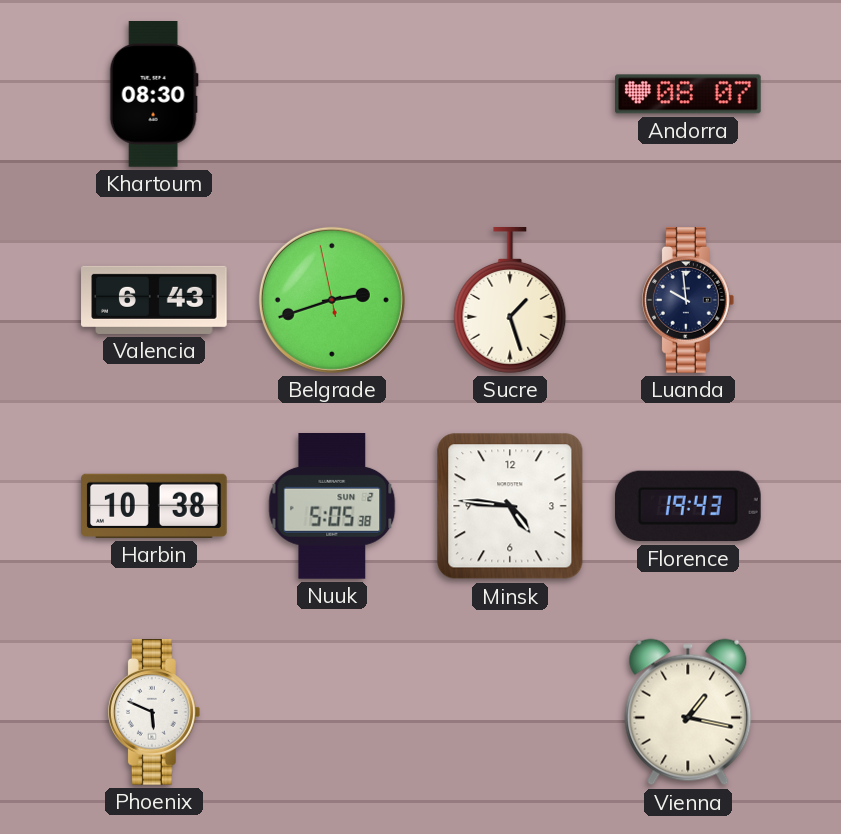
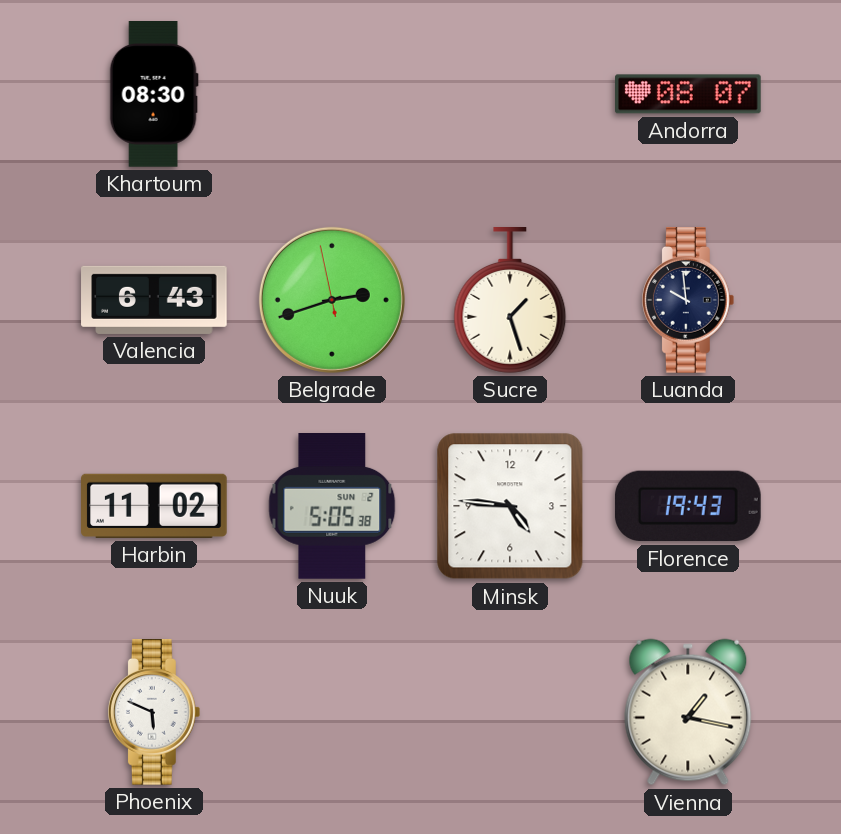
Harbin: 10:38 -> 11:02
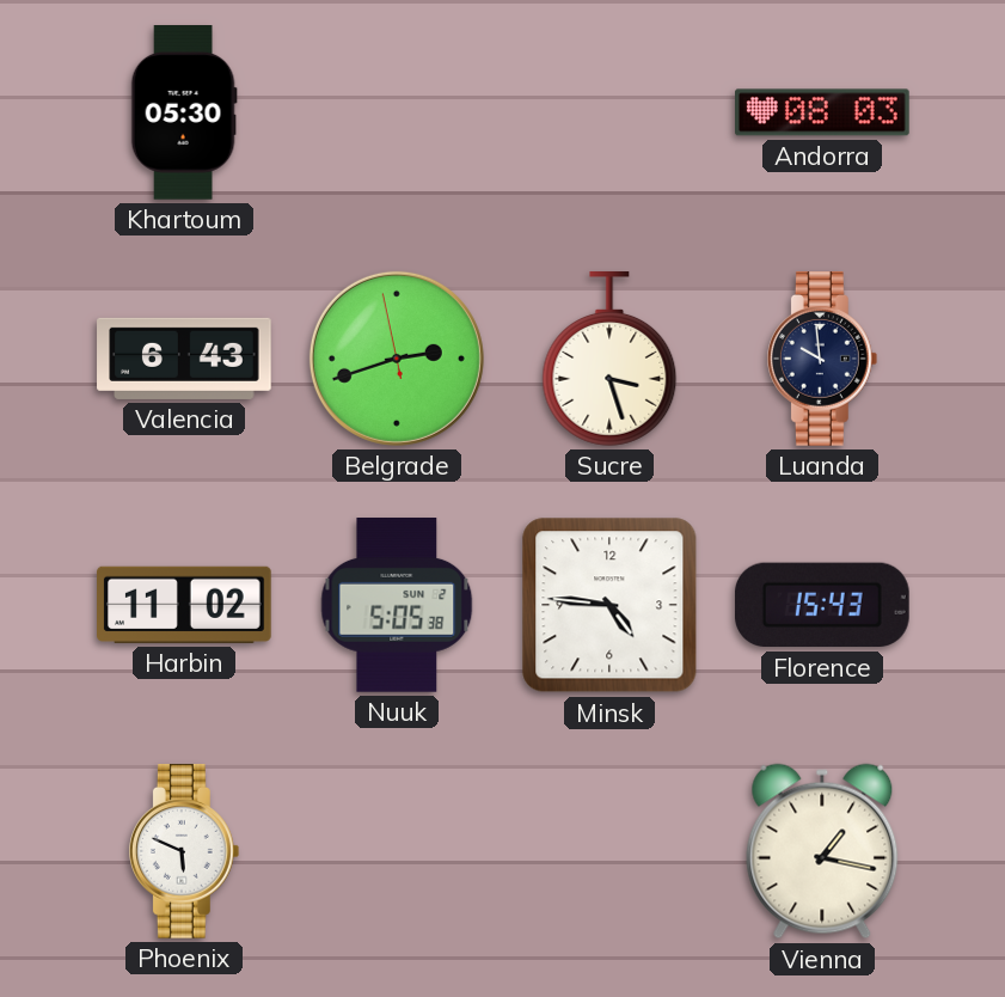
Khartoum: 08:30 -> 05:30
Andorra: 08:07 -> 08:03
Sucre: 1:27 -> 3:27
Florence: 19:43 -> 15:43
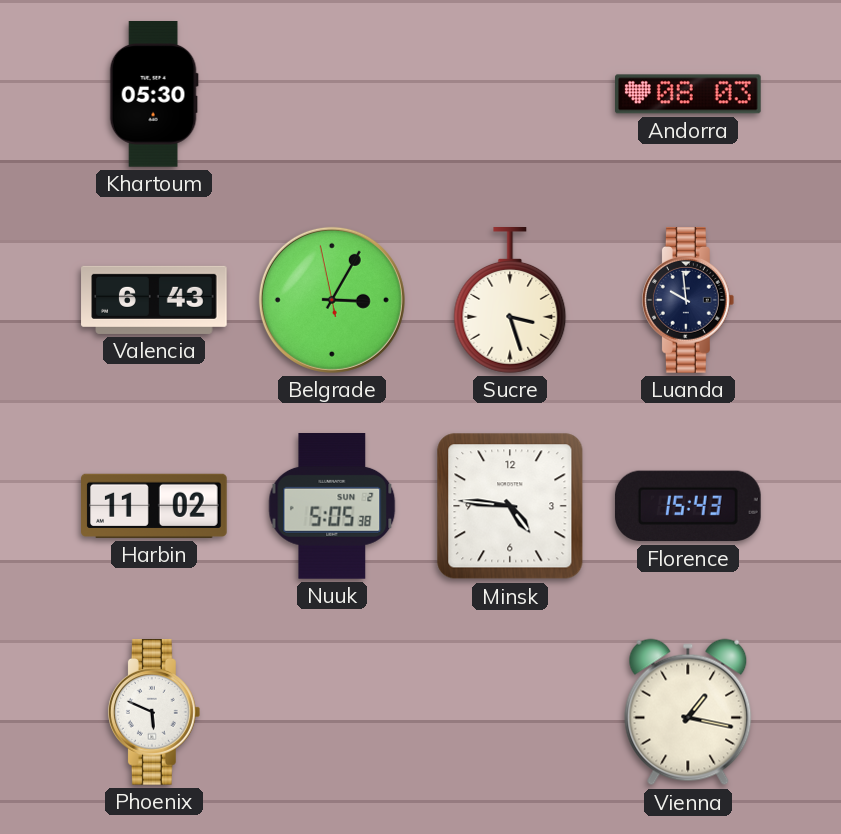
Belgrade: 2:41 -> 3:04
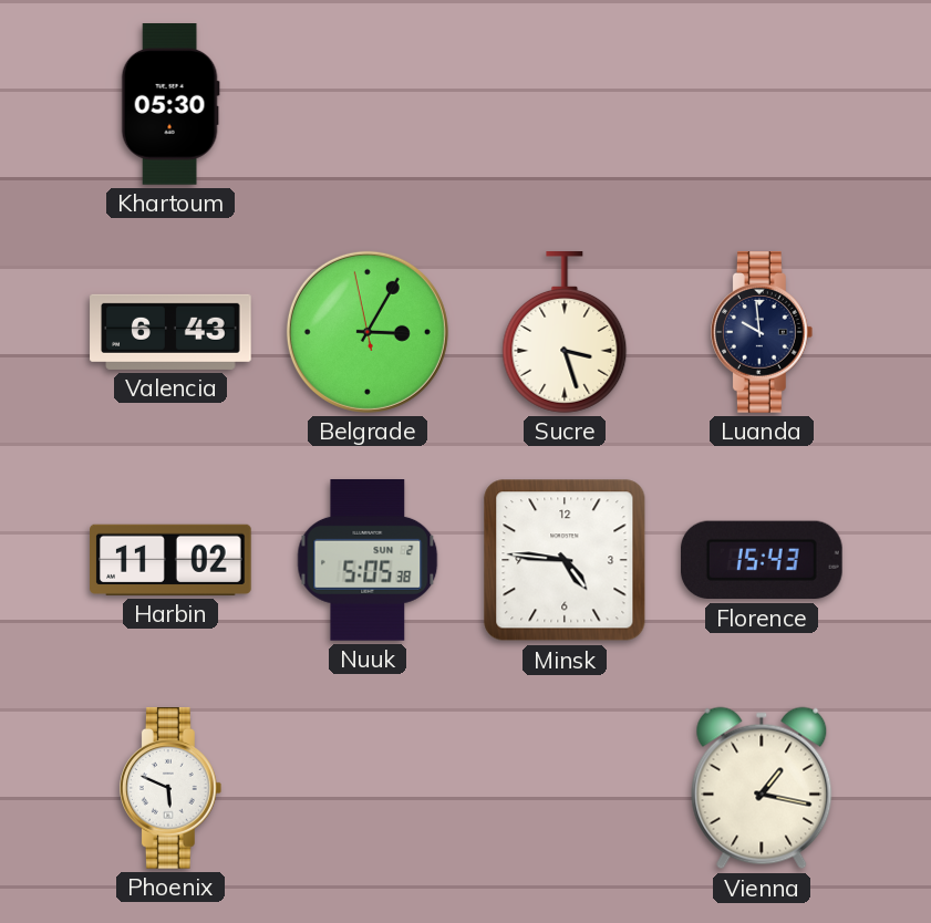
Andorra: 08:03 -> none
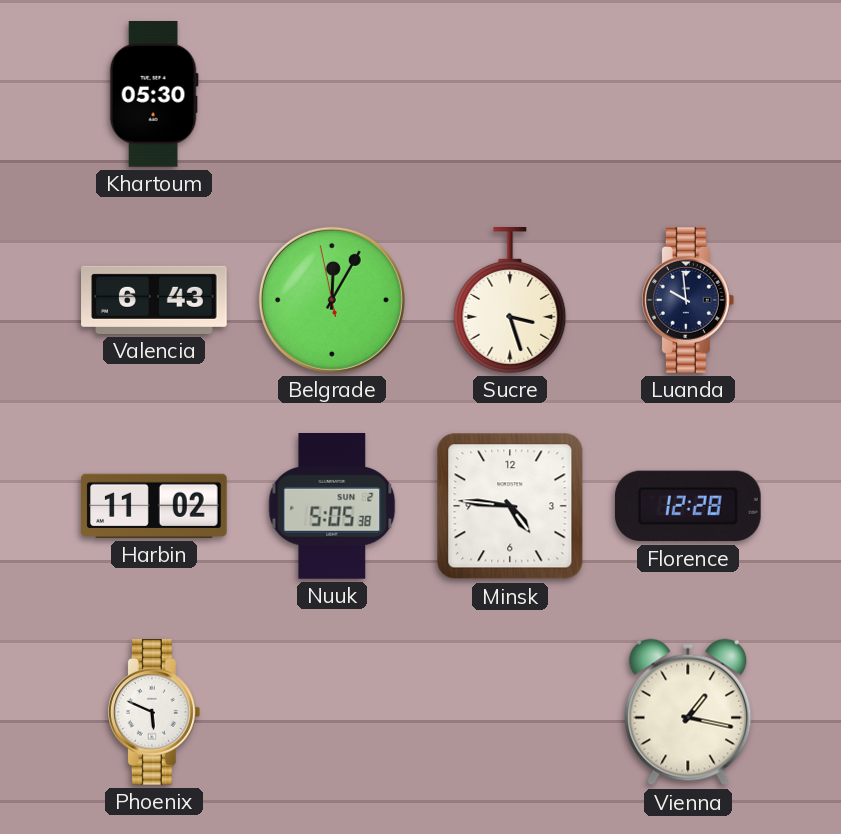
Belgrade: 3:04 -> 12:04
Florence: 15:43 -> 12:28
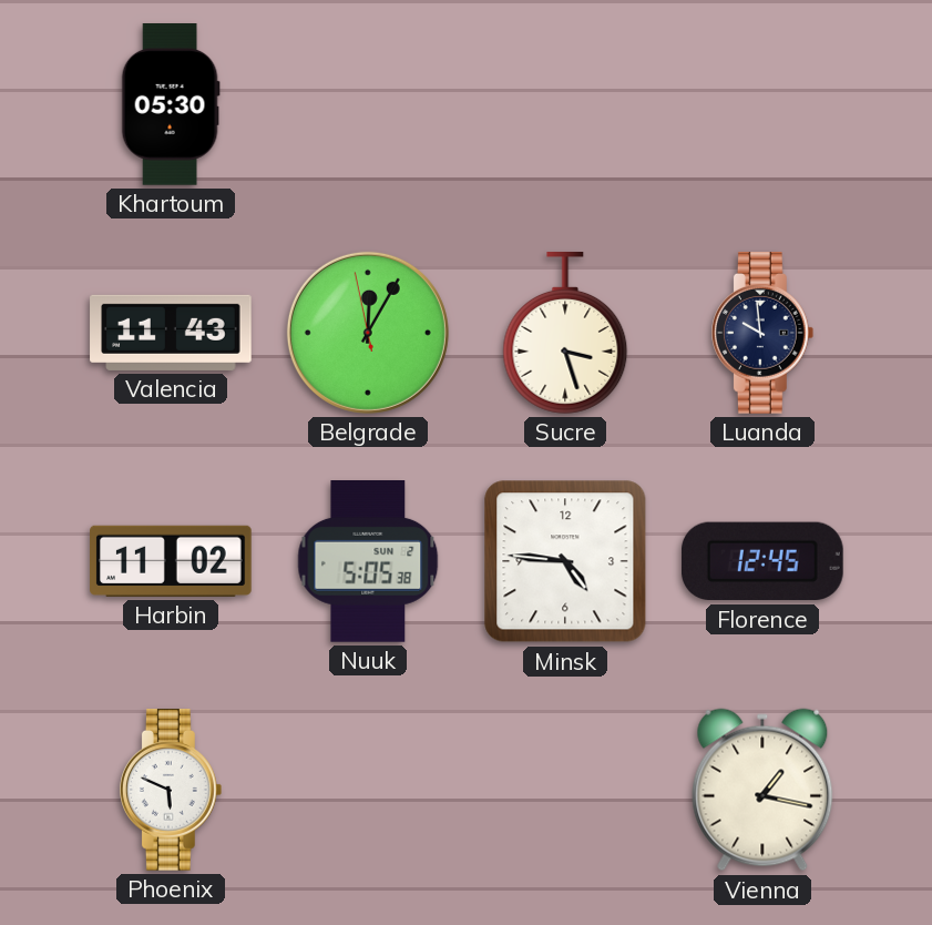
Valencia: 6:43 -> 11:43
Florence: 12:28 -> 12:45
